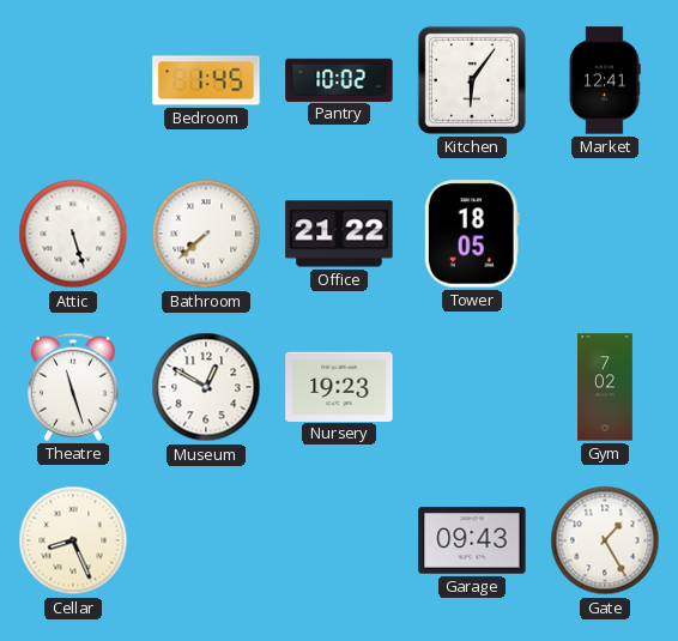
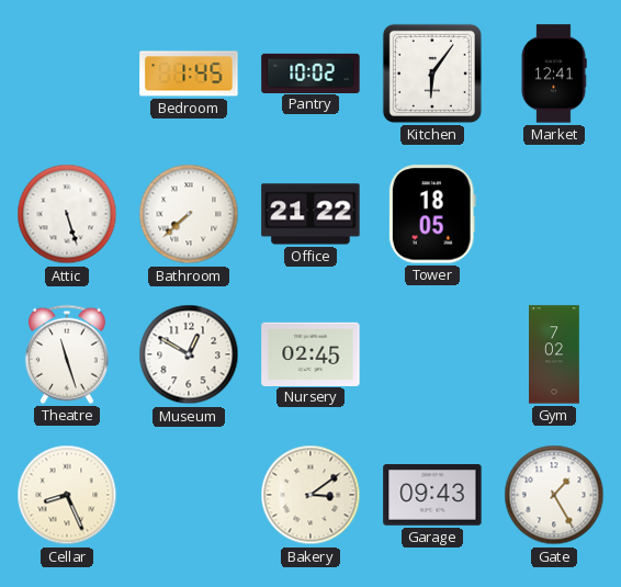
Nursery: 19:23 -> 02:45
Bakery: none -> 3:09
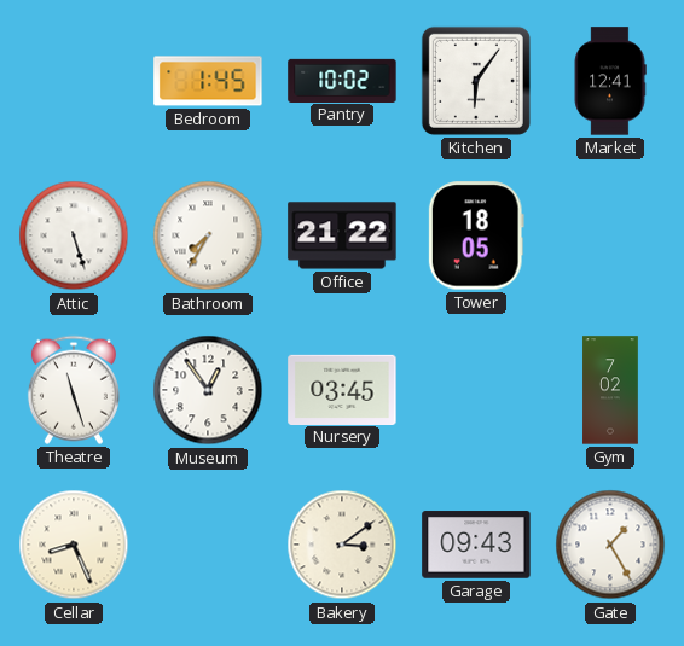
Bathroom: 7:38 -> 7:35
Museum: 12:50 -> 12:54
Nursery: 02:45 -> 03:45
